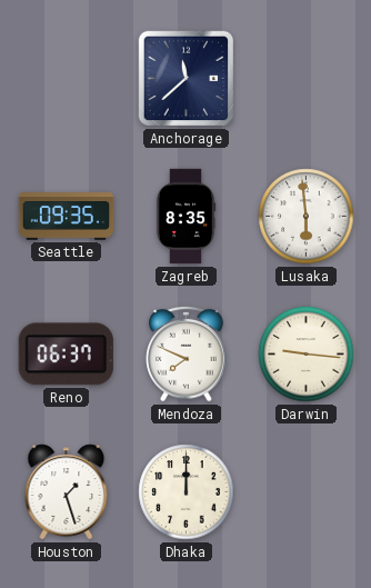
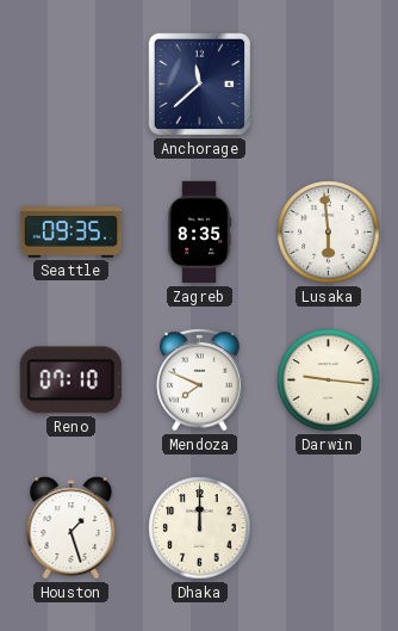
Reno: 06:37 -> 07:10
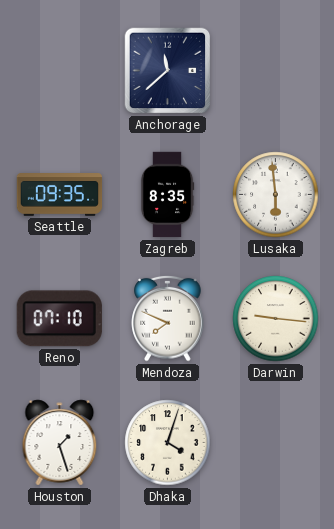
Dhaka: 12:00 -> 4:03
